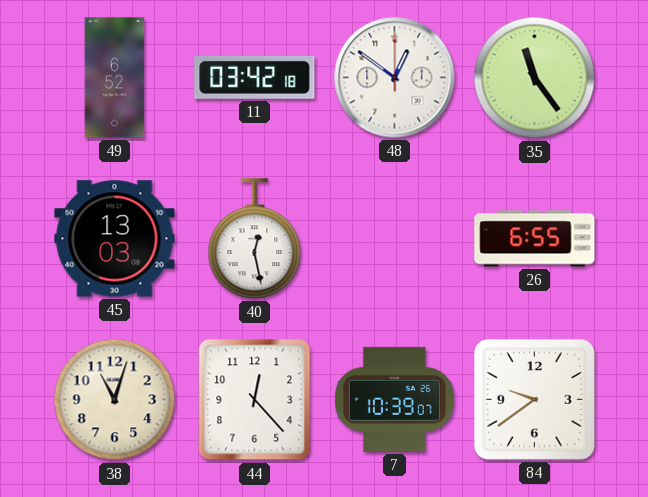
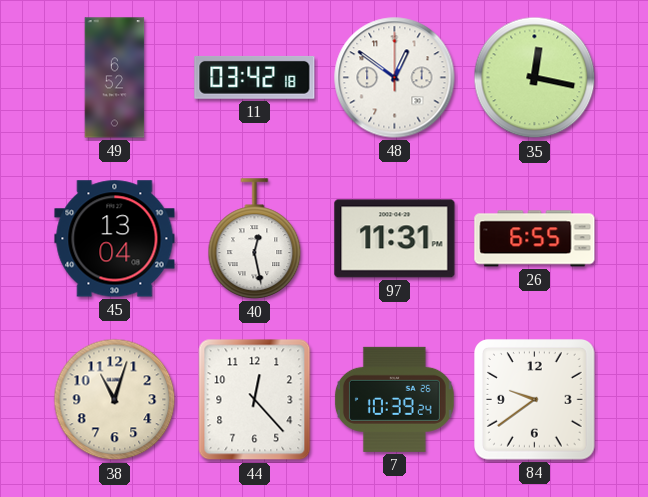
35: 11:24 -> 12:17
45: 13:03 -> 13:04
97: none -> 11:31
7: 10:39:07 -> 10:39:24
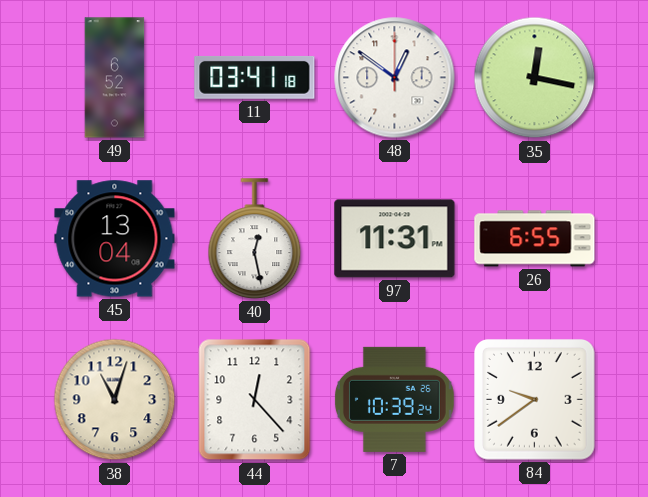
11: 03:42 -> 03:41
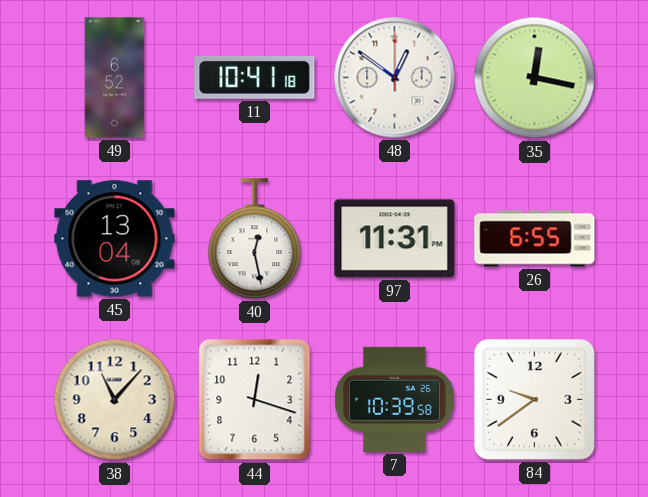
11: 03:41 -> 10:41
38: 11:03 -> 11:07
44: 12:23 -> 12:18
7: 10:39:24 -> 10:39:58
